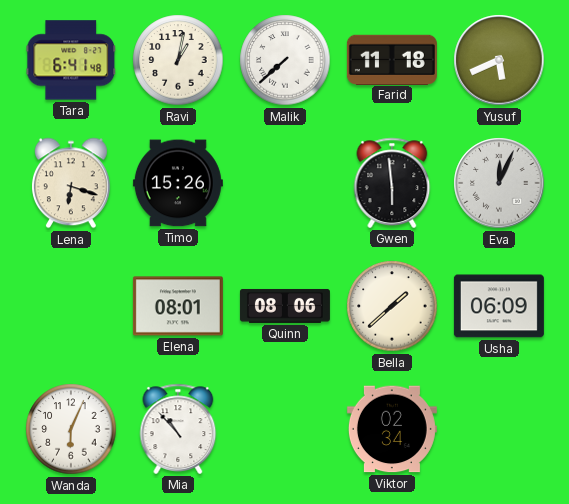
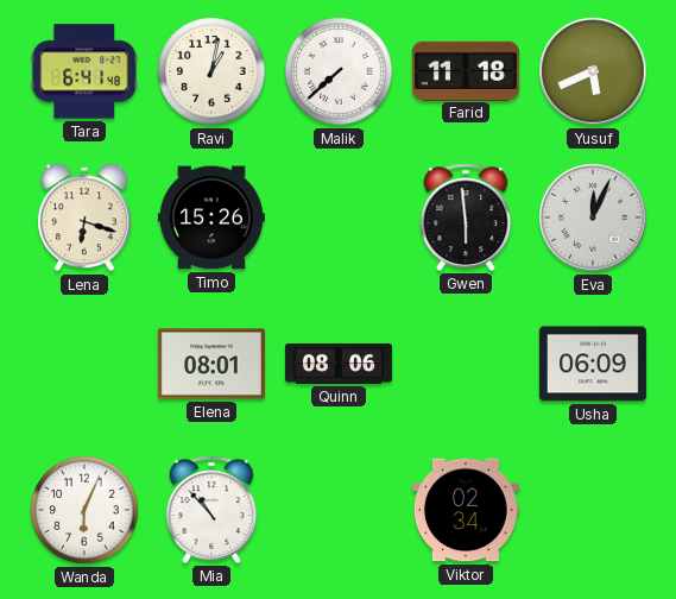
Bella: 1:38 -> none
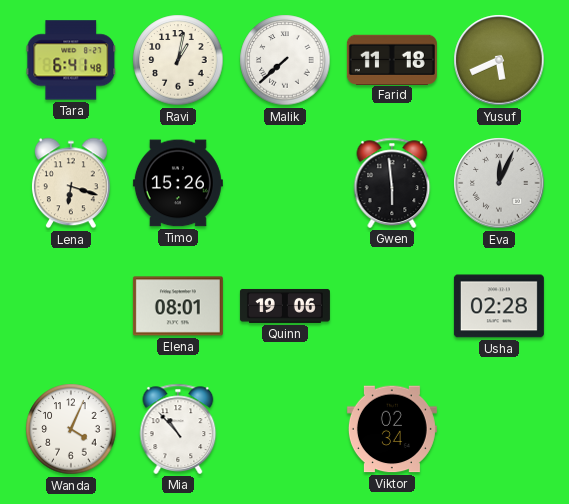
Quinn: 08:06 -> 19:06
Usha: 06:09 -> 02:28
Wanda: 6:04 -> 4:04
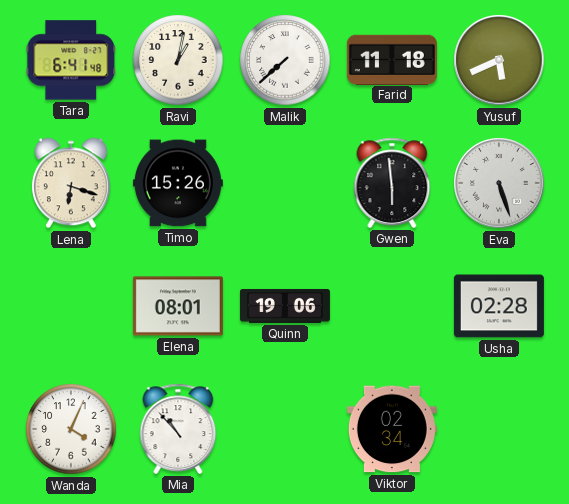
Eva: 12:04 -> 5:27
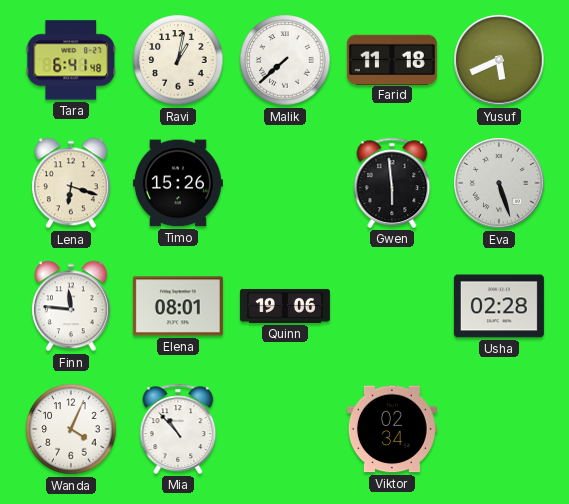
Finn: none -> 11:46
